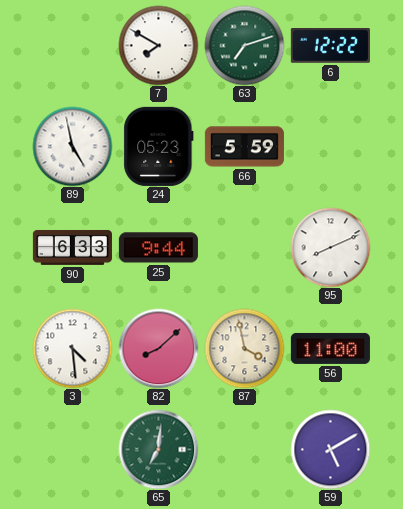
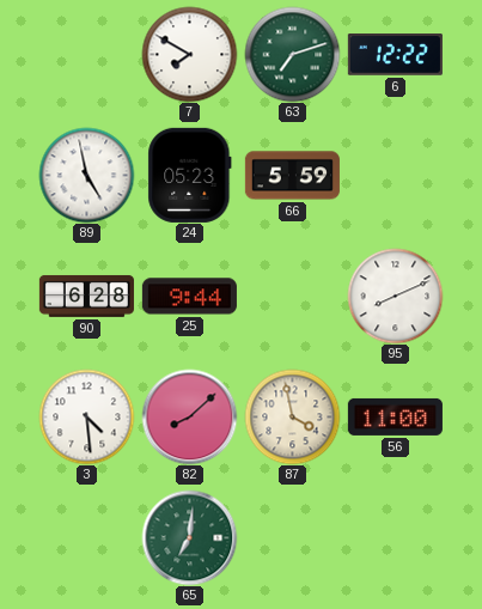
90: 6:33 -> 6:28
59: 5:10 -> none
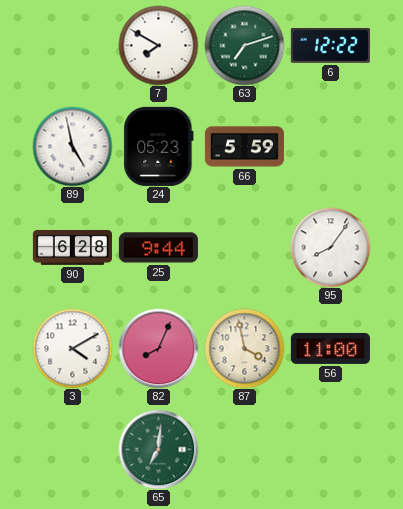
95: 8:11 -> 8:06
3: 4:29 -> 4:10
82: 8:08 -> 8:04
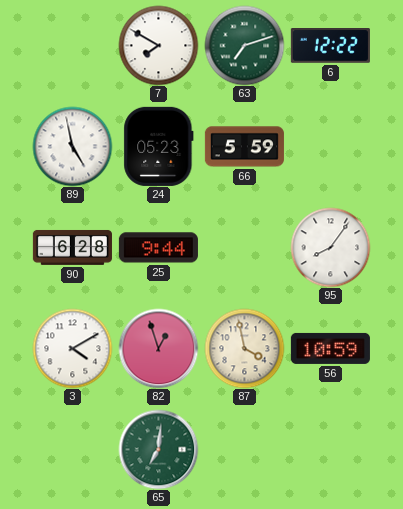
82: 8:04 -> 12:57
56: 11:00 -> 10:59
